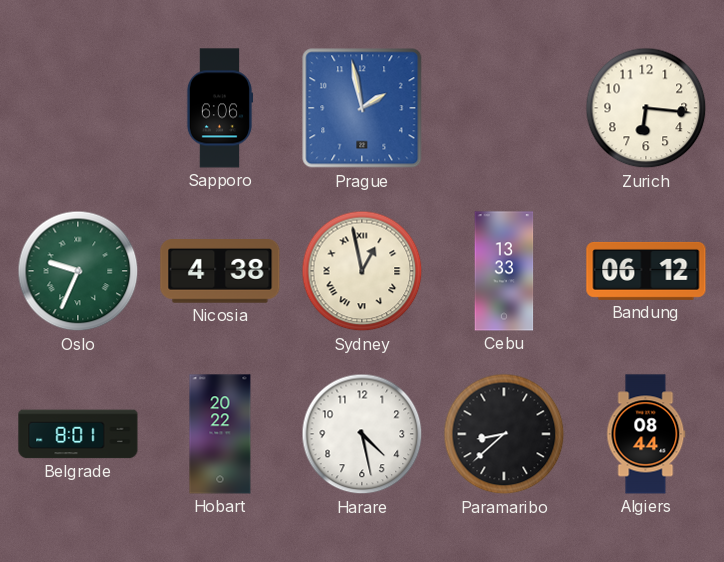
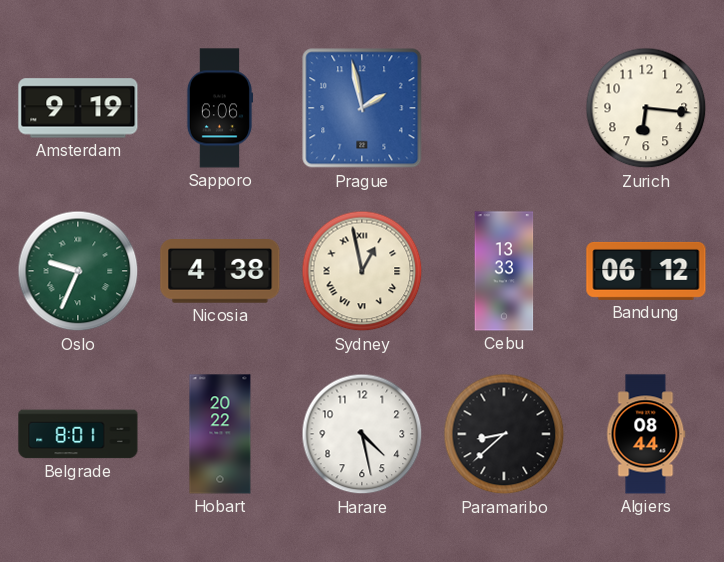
Amsterdam: none -> 9:19
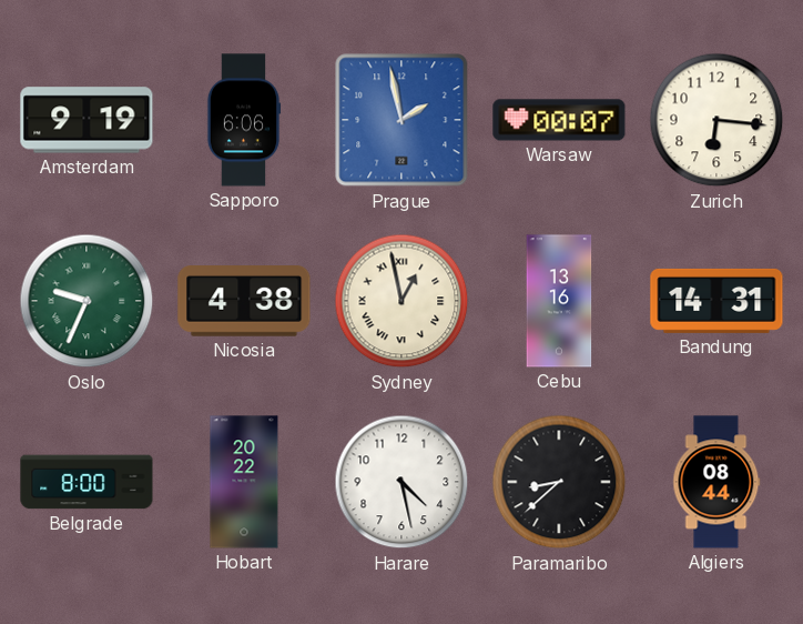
Warsaw: none -> 00:07
Cebu: 13:33 -> 13:16
Bandung: 06:12 -> 14:31
Belgrade: 8:01 -> 8:00
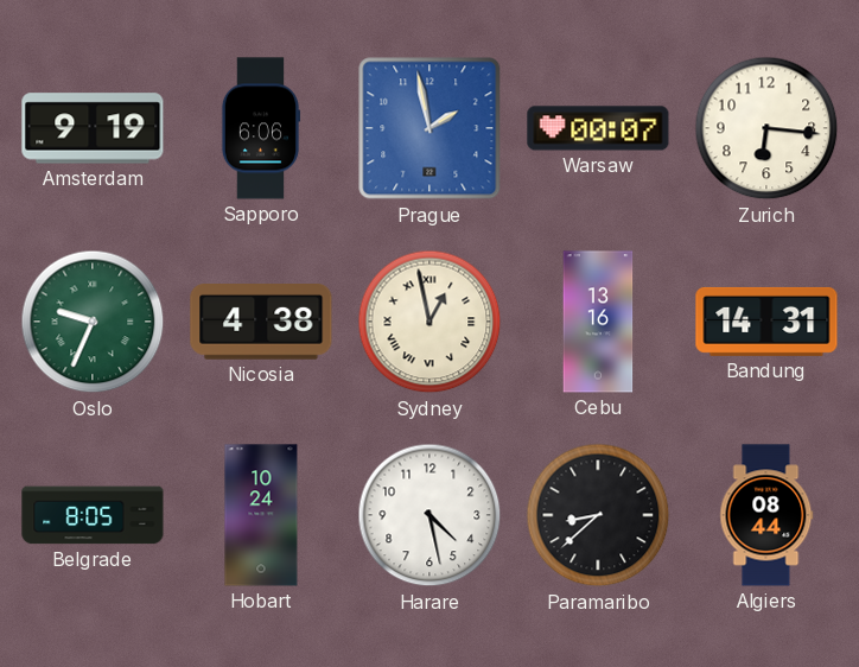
Belgrade: 8:00 -> 8:05
Hobart: 20:22 -> 10:24
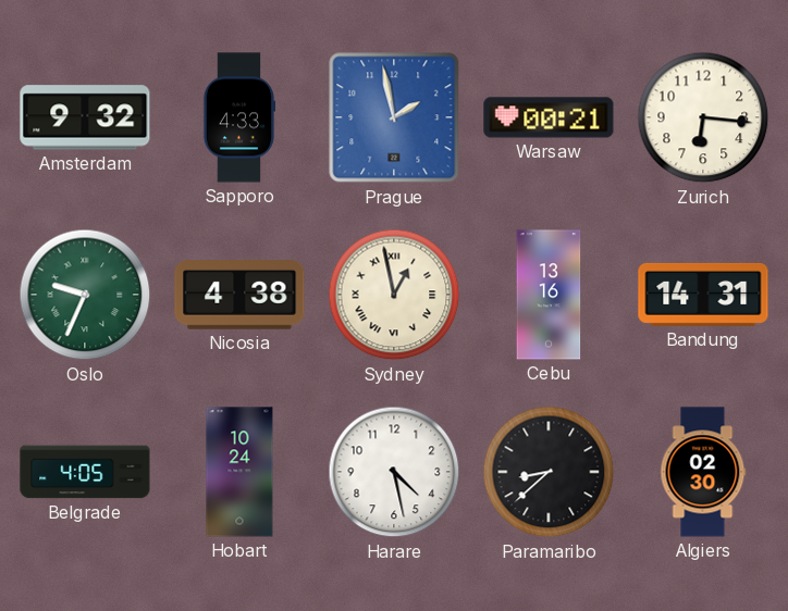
Amsterdam: 9:19 -> 9:32
Sapporo: 6:06 -> 4:33
Warsaw: 00:07 -> 00:21
Belgrade: 8:05 -> 4:05
Algiers: 08:44 -> 02:30
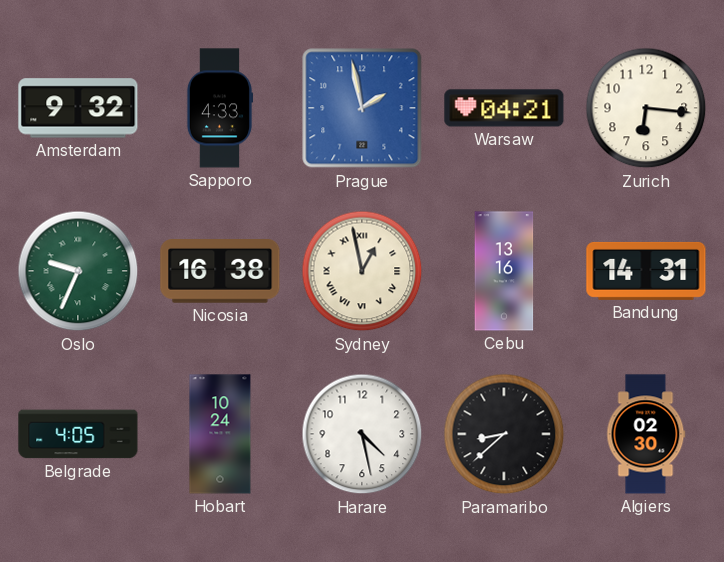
Warsaw: 00:21 -> 04:21
Nicosia: 4:38 -> 16:38
